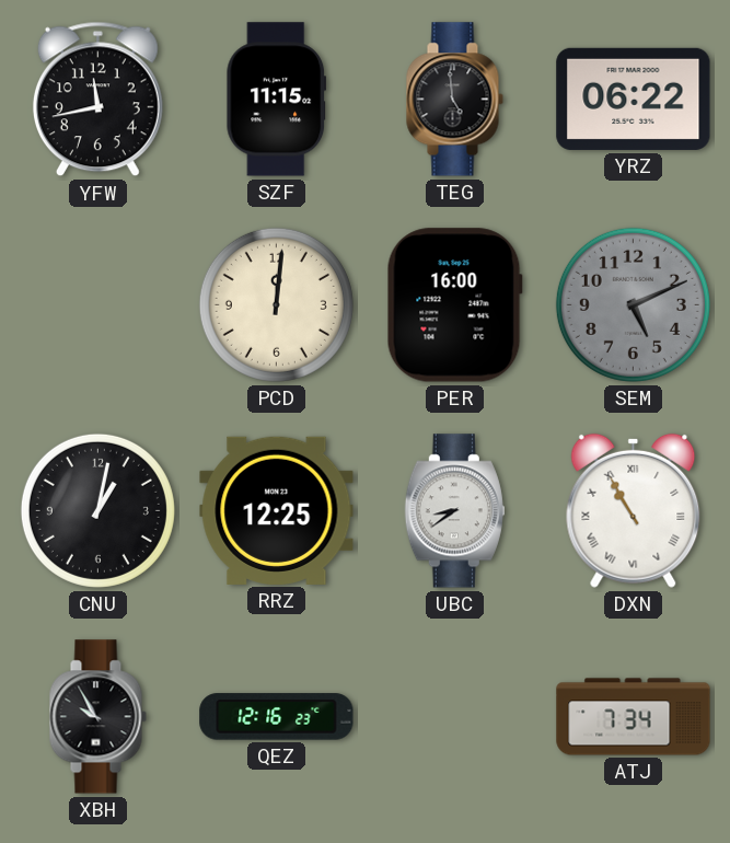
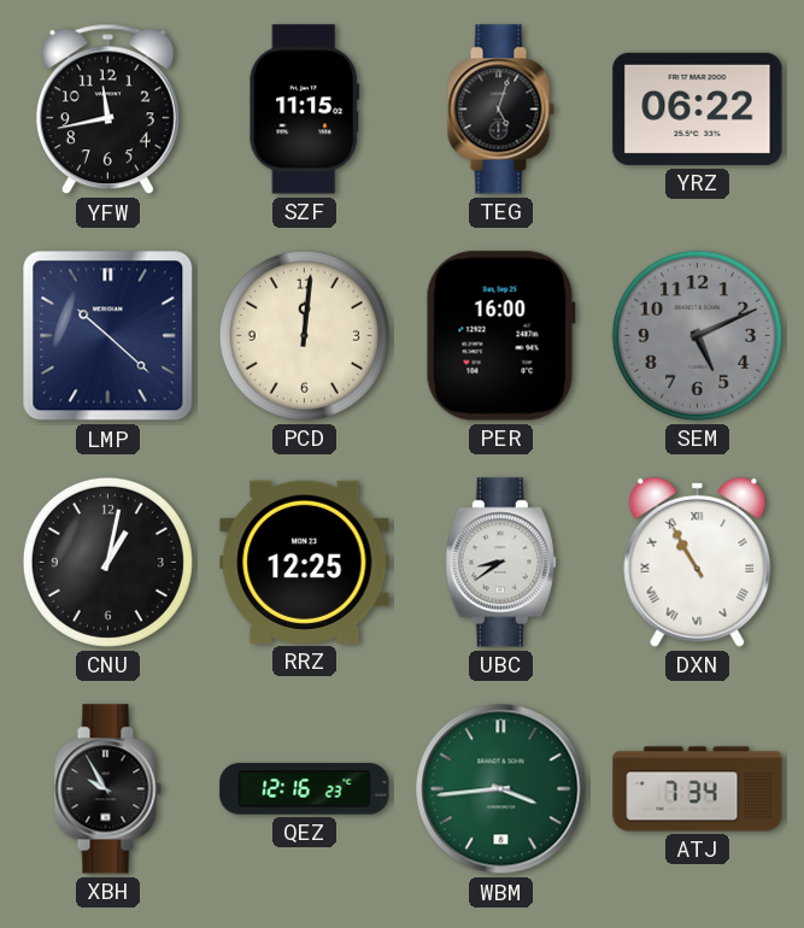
TEG: 4:59 -> 5:03
LMP: none -> 10:22
WBM: none -> 3:44
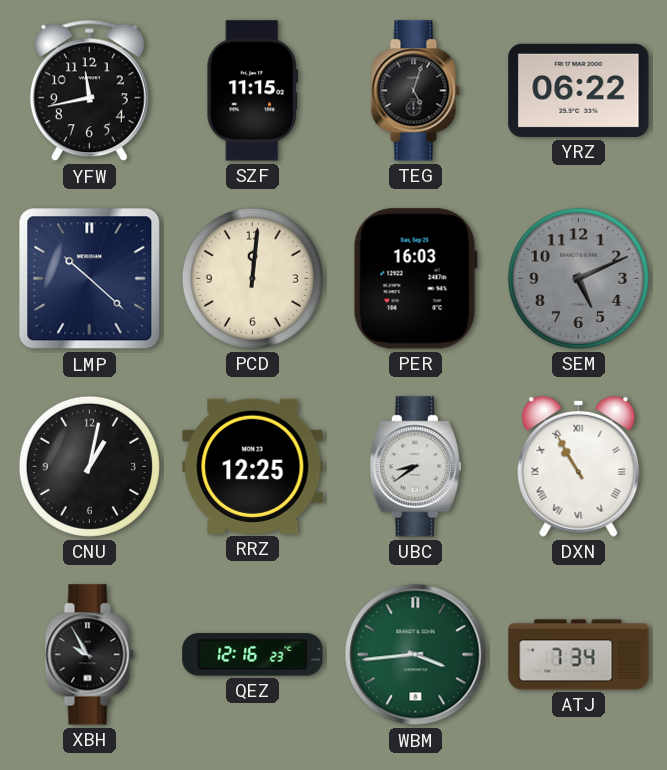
PER: 16:00 -> 16:03
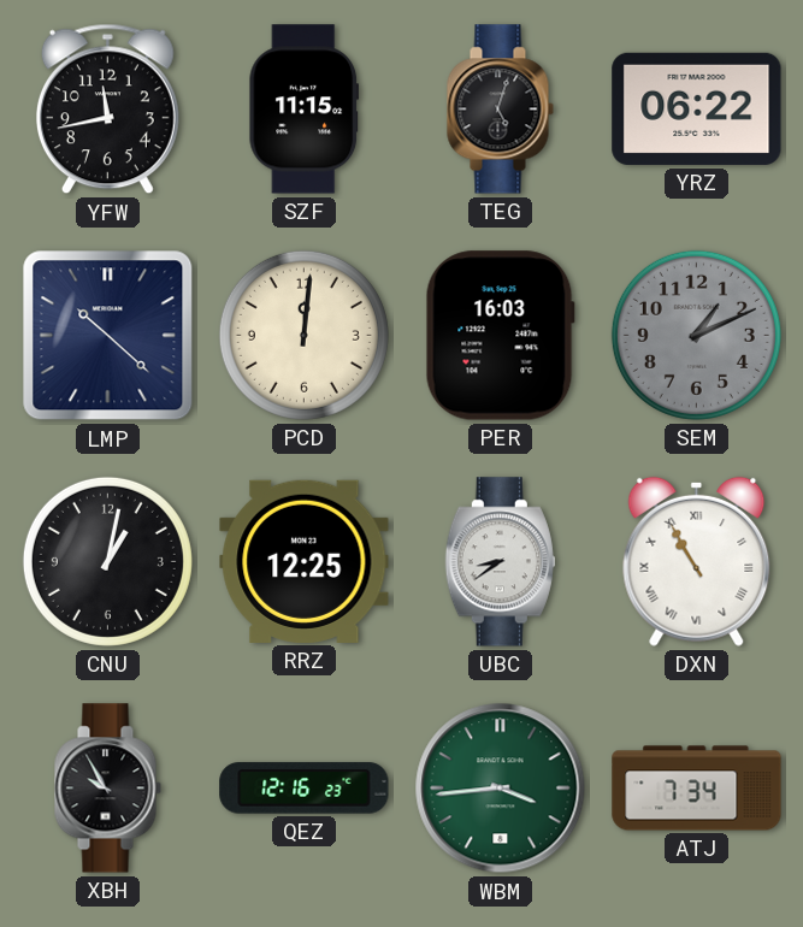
SEM: 5:11 -> 1:11
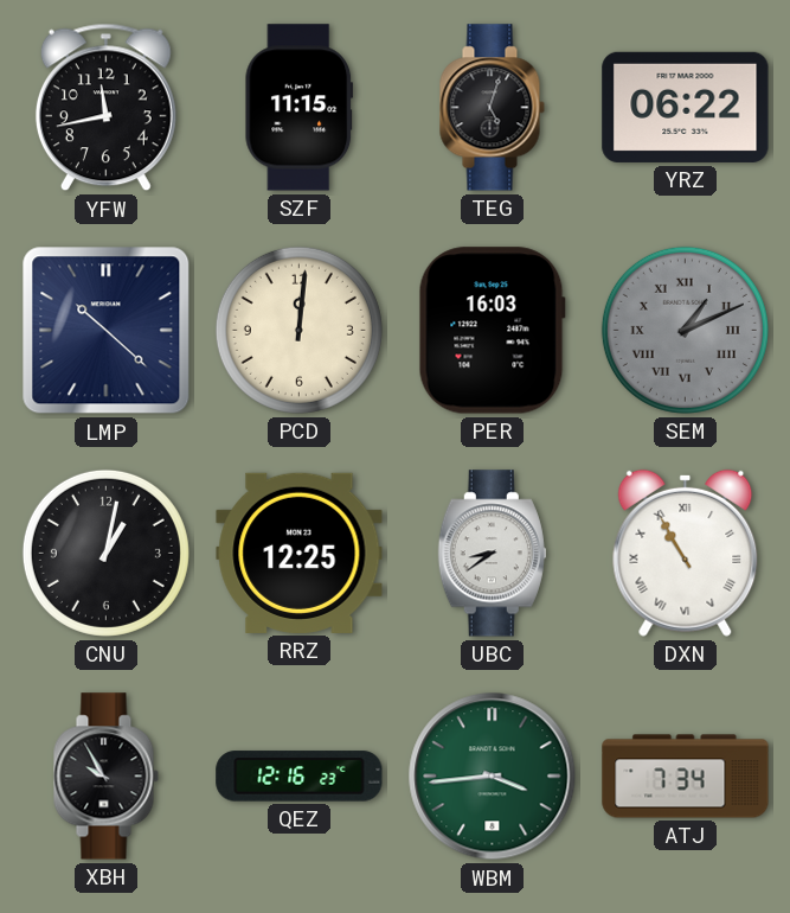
SEM numerals: Arabic -> Roman
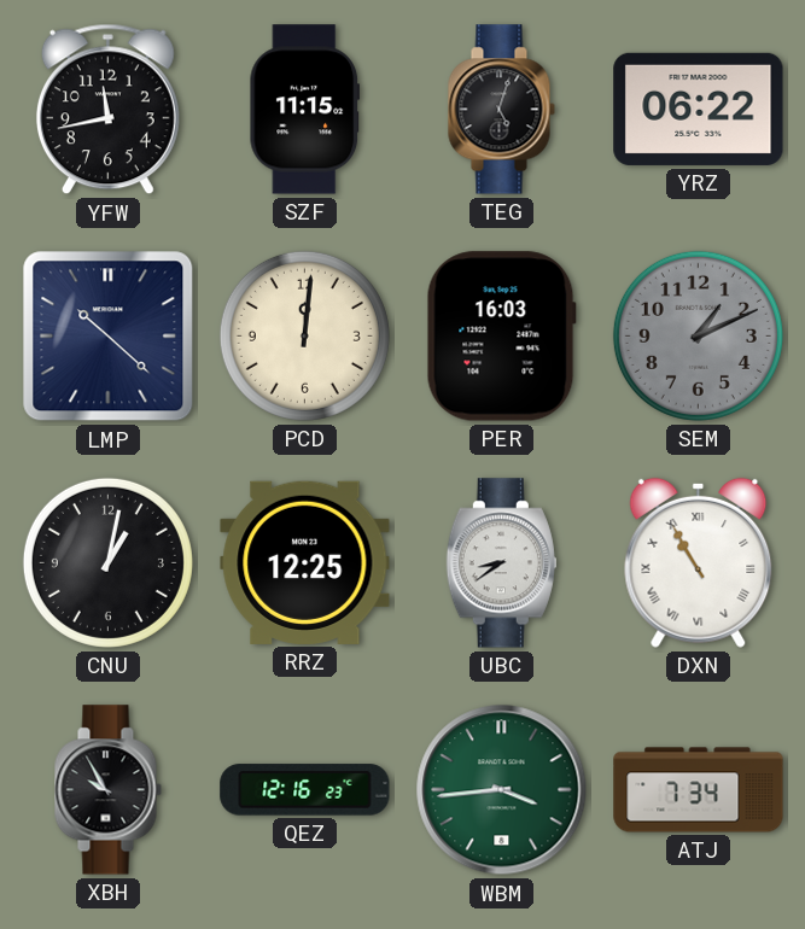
SEM numerals: Roman -> Arabic
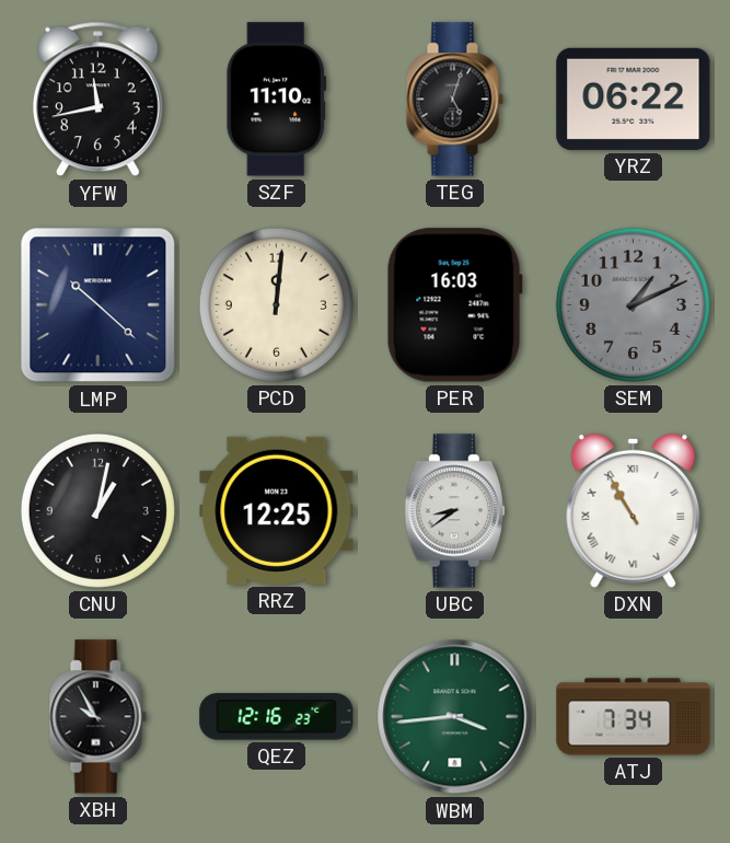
SZF: 11:15 -> 11:10
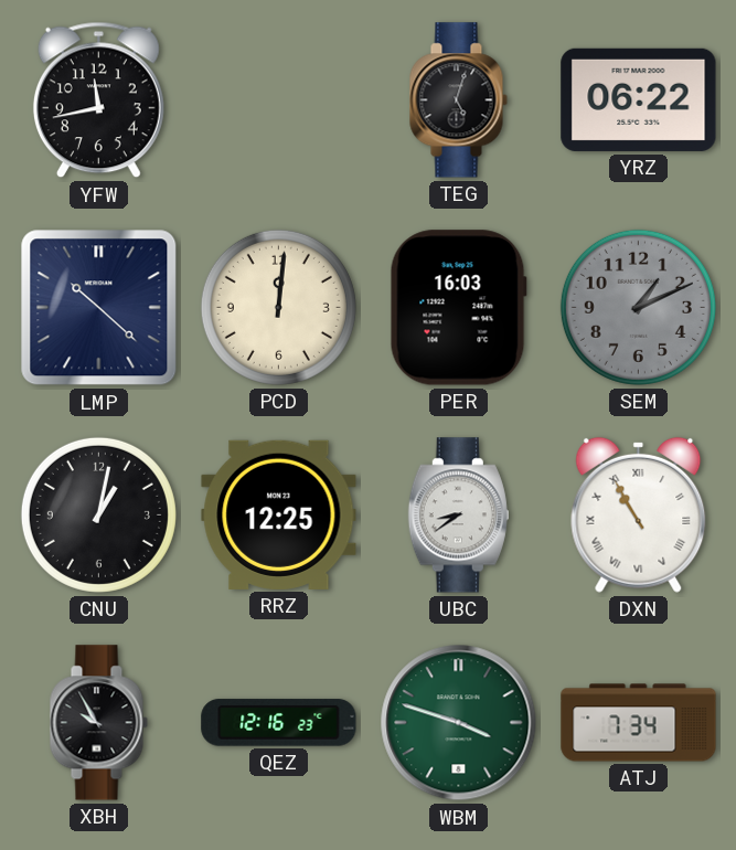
SZF: 11:10 -> none
WBM: 3:44 -> 3:48
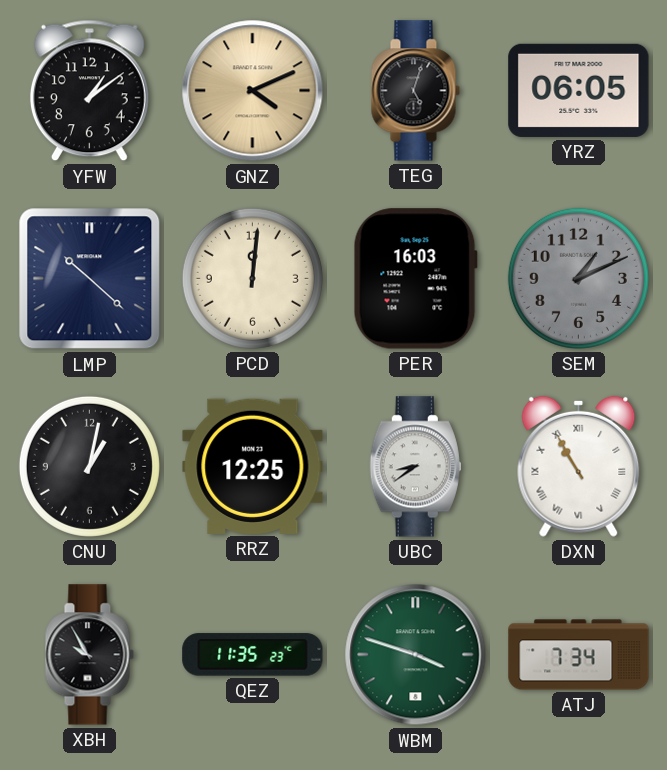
YFW: 11:43 -> 1:09
GNZ: none -> 4:11
YRZ: 06:22 -> 06:05
QEZ: 12:16 -> 11:35
